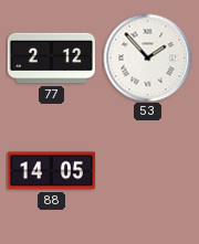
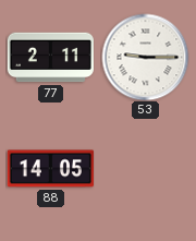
77: 2:12 -> 2:11
53: 1:53 -> 9:15
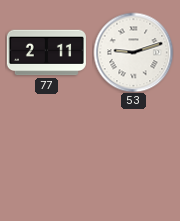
53: 9:15 -> 9:12
88: 14:05 -> none
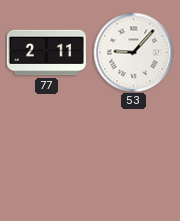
53: 9:12 -> 9:07
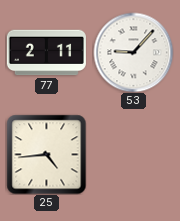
25: none -> 4:44
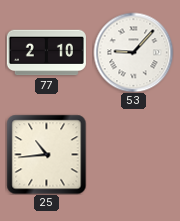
77: 2:11 -> 2:10
25: 4:44 -> 10:44
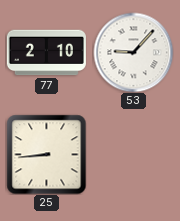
25: 10:44 -> 8:44
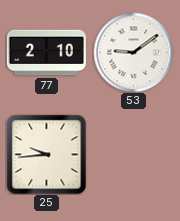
53: 9:07 -> 9:09
25: 8:44 -> 9:44
